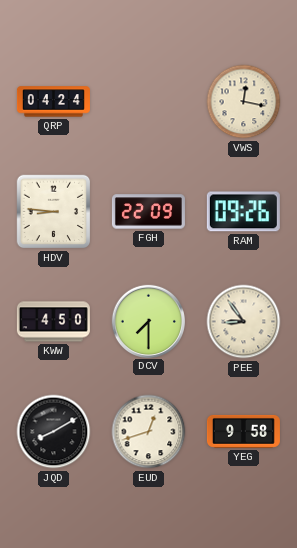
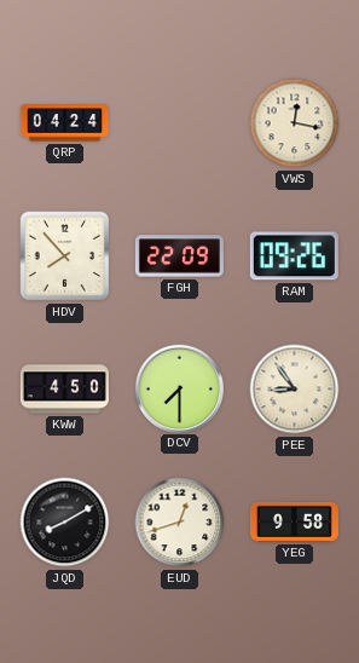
HDV: 8:46 -> 7:53
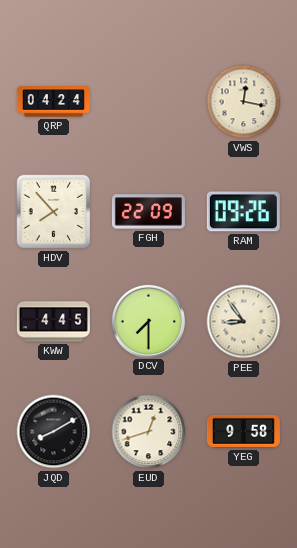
KWW: 4:50 -> 4:45
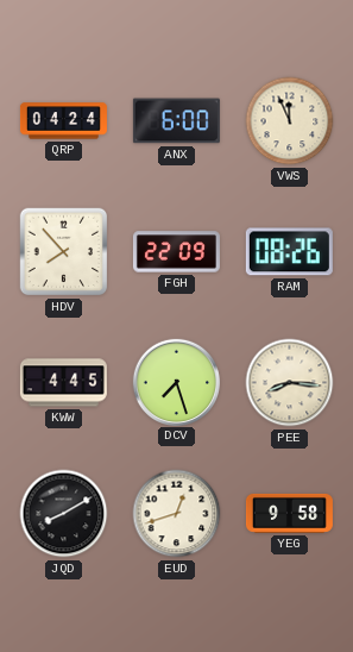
ANX: none -> 6:00
VWS: 12:17 -> 11:56
RAM: 09:26 -> 08:26
DCV: 7:30 -> 7:27
PEE: 8:54 -> 8:16
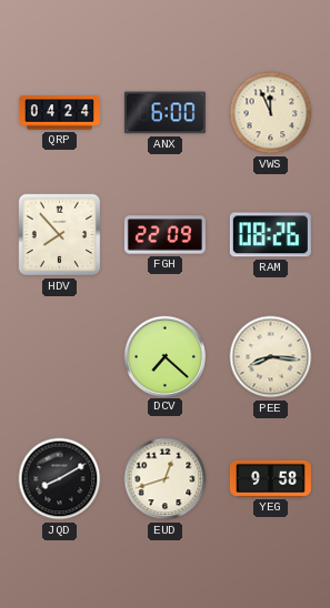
KWW: 4:45 -> none
DCV: 7:27 -> 7:22
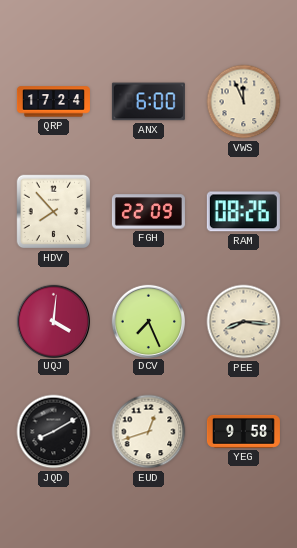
QRP: 04:24 -> 17:24
UQJ: none -> 4:01
DCV: 7:22 -> 7:26
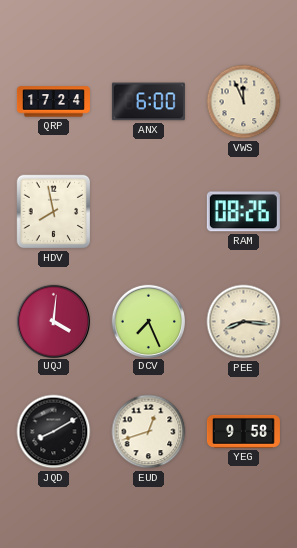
HDV: 7:53 -> 7:58
FGH: 22:09 -> none
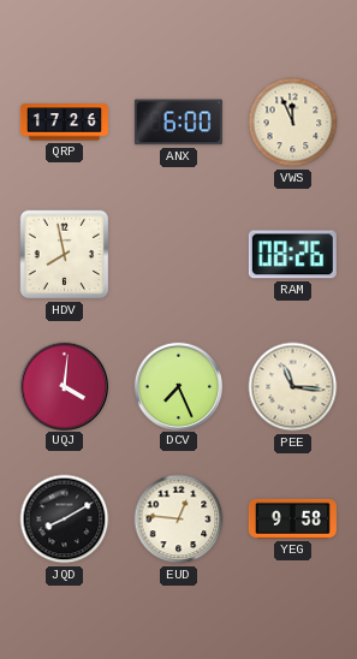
QRP: 17:24 -> 17:26
PEE: 8:16 -> 11:16
EUD: 12:42 -> 12:46
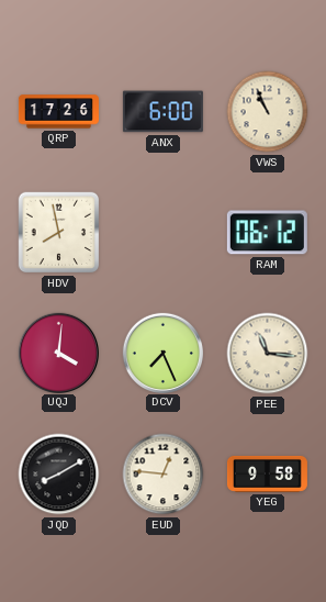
VWS: 11:56 -> 10:56
RAM: 08:26 -> 06:12
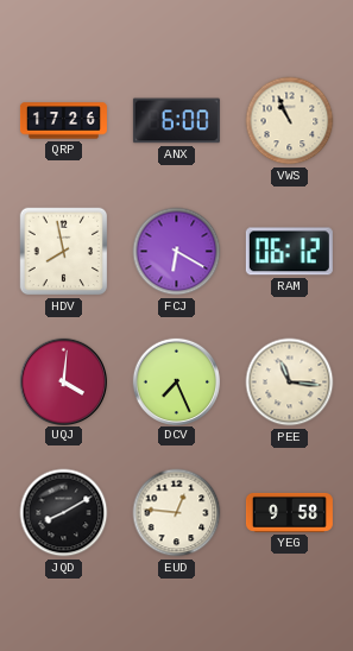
FCJ: none -> 6:20
